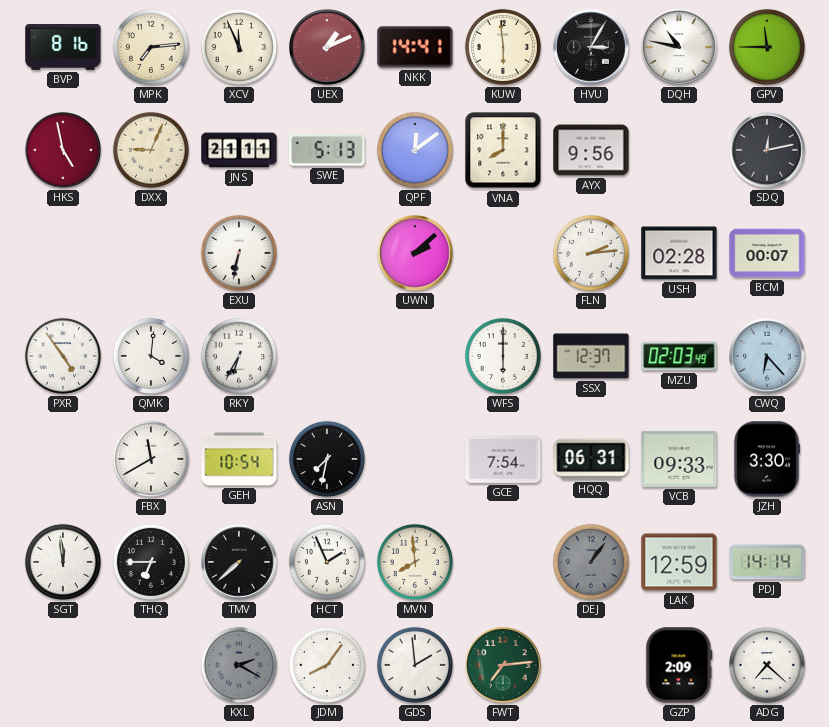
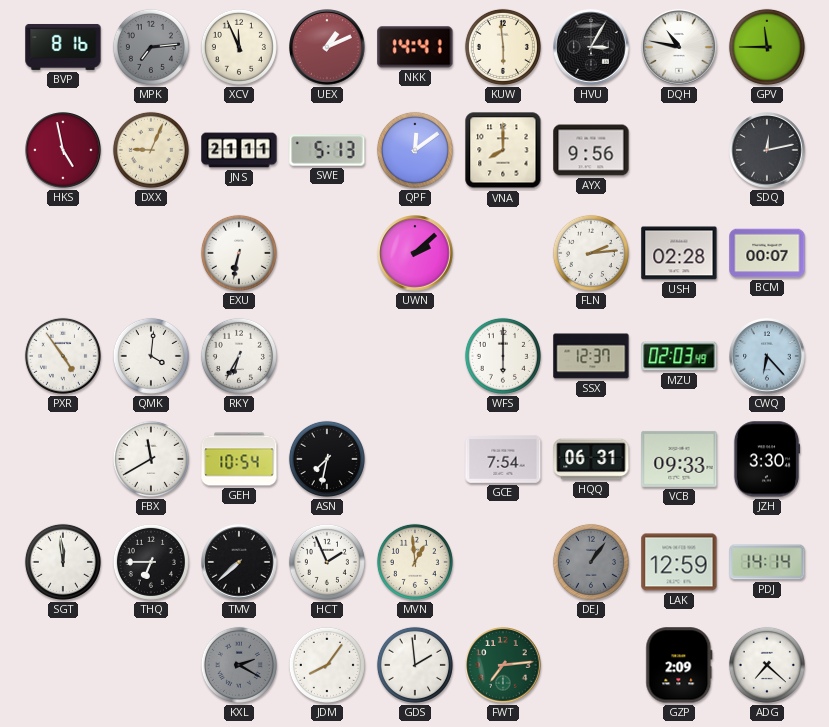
MPK dial: cream -> grey
MVN: 7:59 -> 12:59
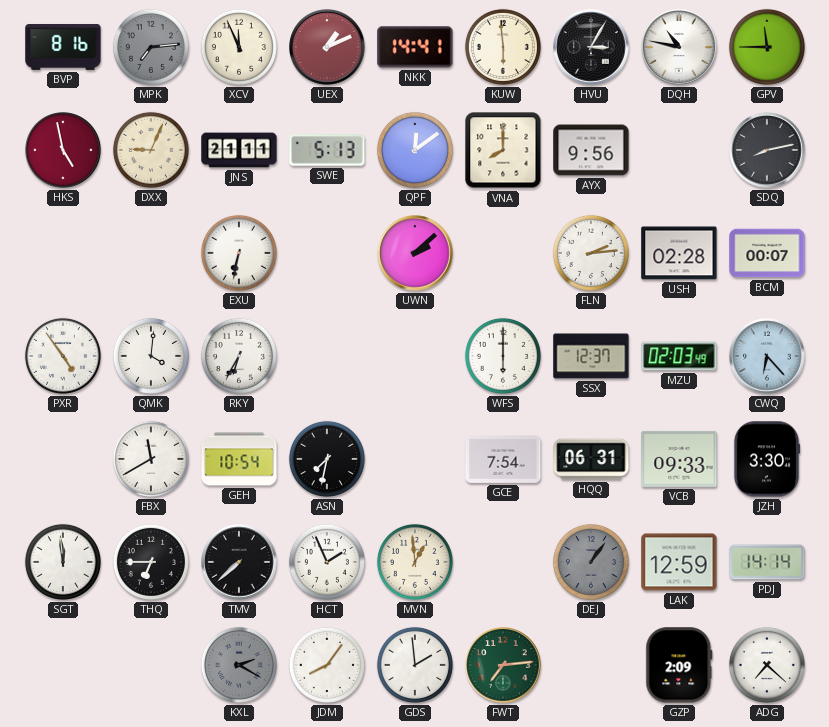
SDQ: 12:13 -> 8:13
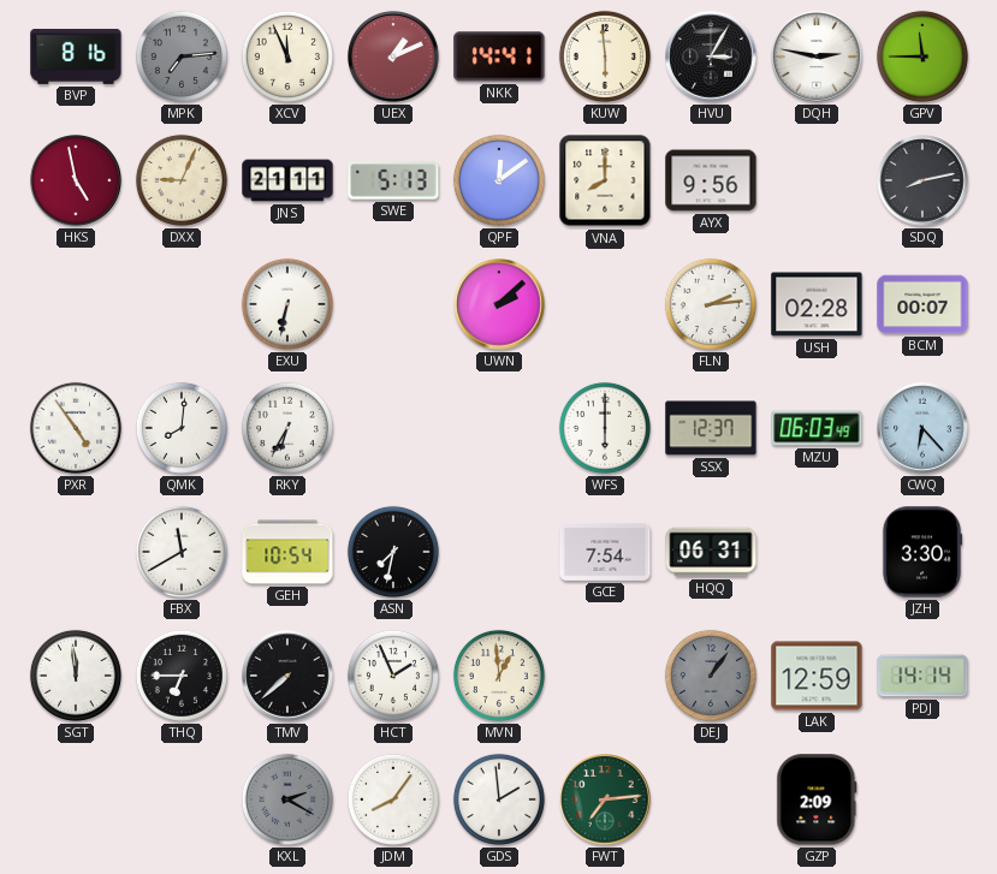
DQH: 10:47 -> 2:47
QMK: 4:01 -> 8:01
MZU: 02:03 -> 06:03
VCB: 09:33 -> none
ADG: 7:22 -> none
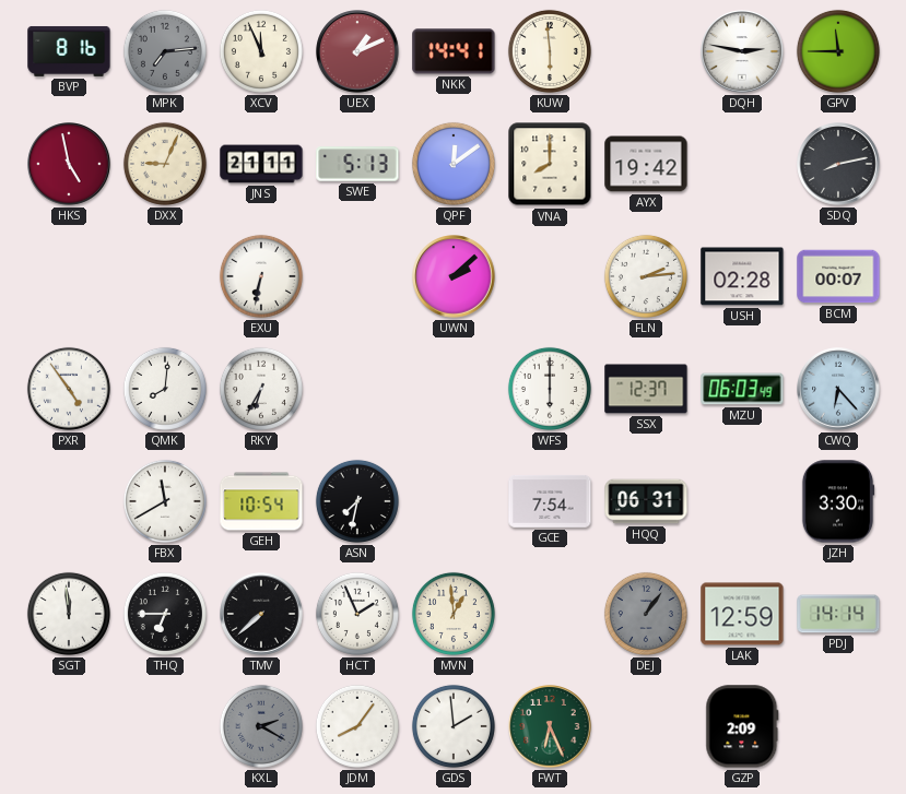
HVU: 3:05 -> none
AYX: 9:56 -> 19:42
FWT: 7:14 -> 6:26
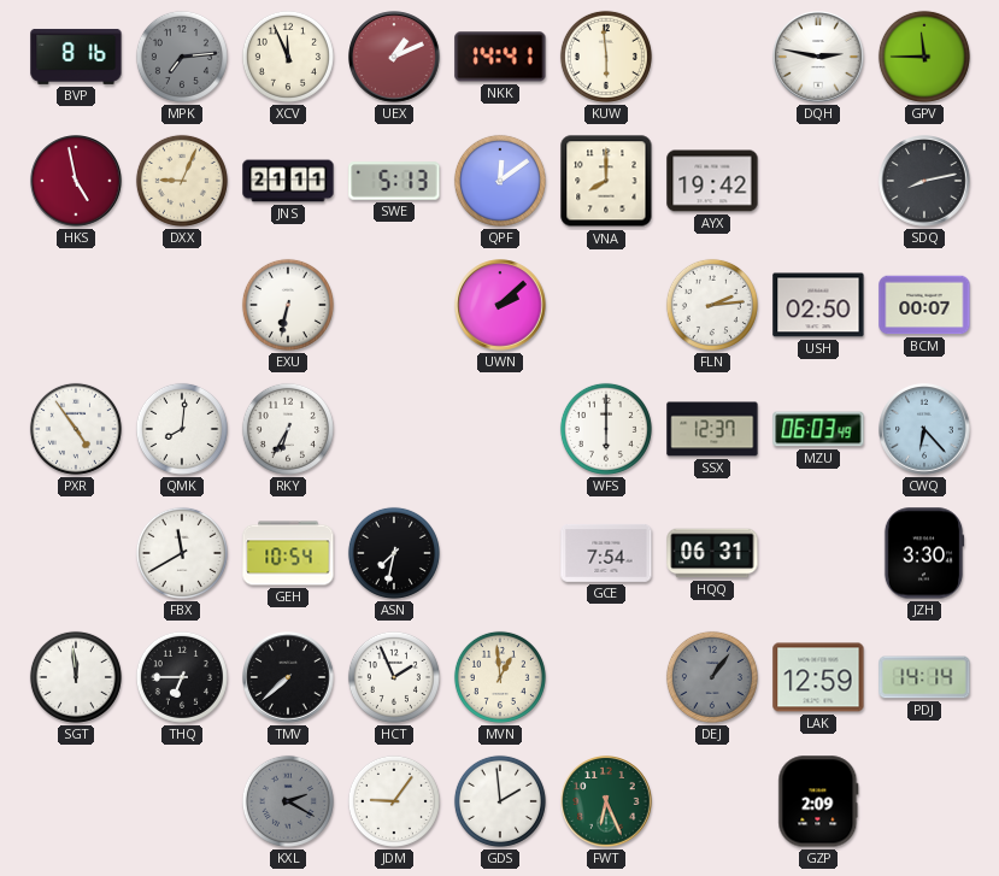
USH: 02:28 -> 02:50
JDM: 8:06 -> 9:06
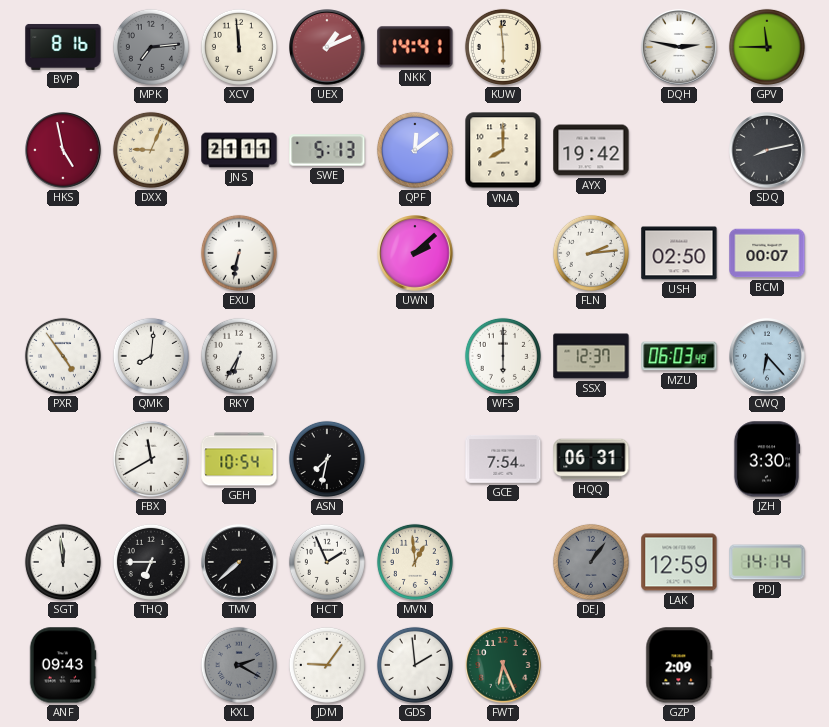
XCV: 11:56 -> 11:59
ANF: none -> 09:43
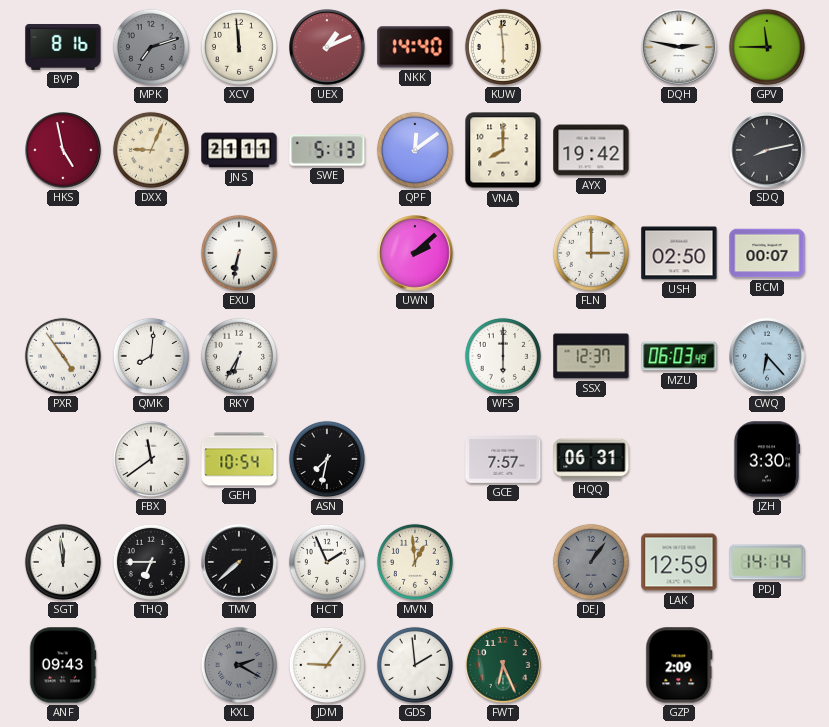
MPK: 7:14 -> 7:12
NKK: 14:41 -> 14:40
FLN: 2:14 -> 3:00
FBX: 11:40 -> 11:39
GCE: 7:54 -> 7:57
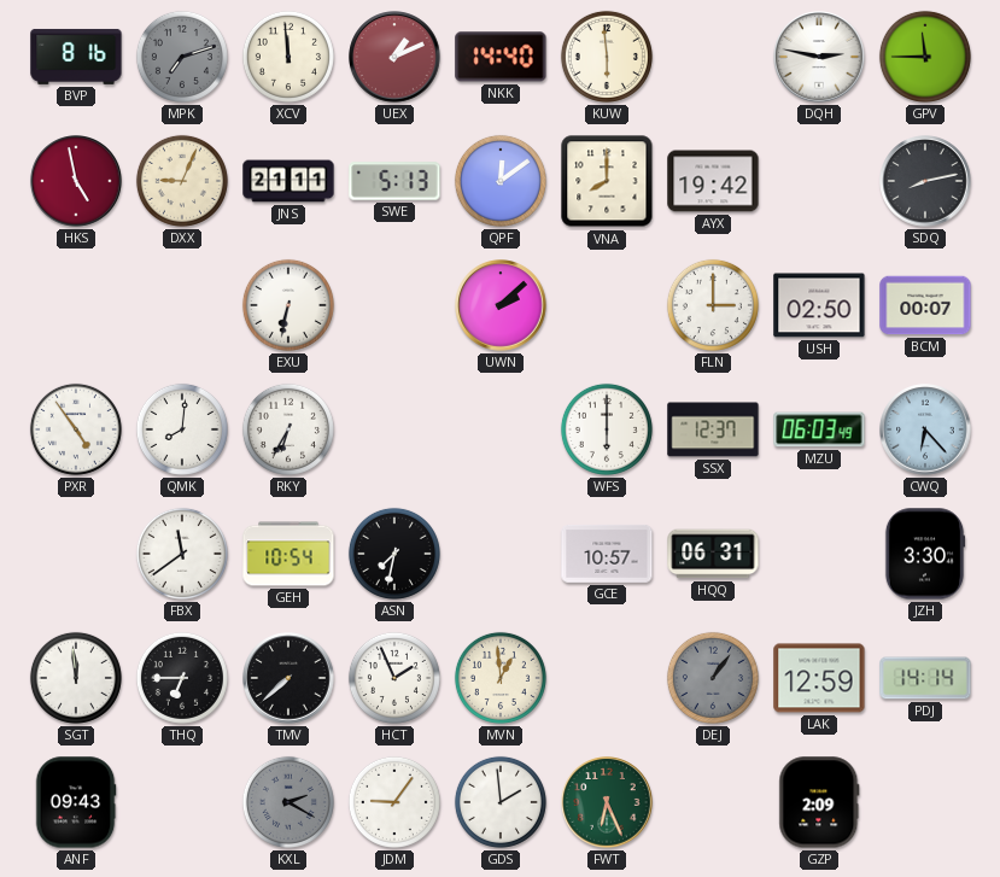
GCE: 7:57 -> 10:57
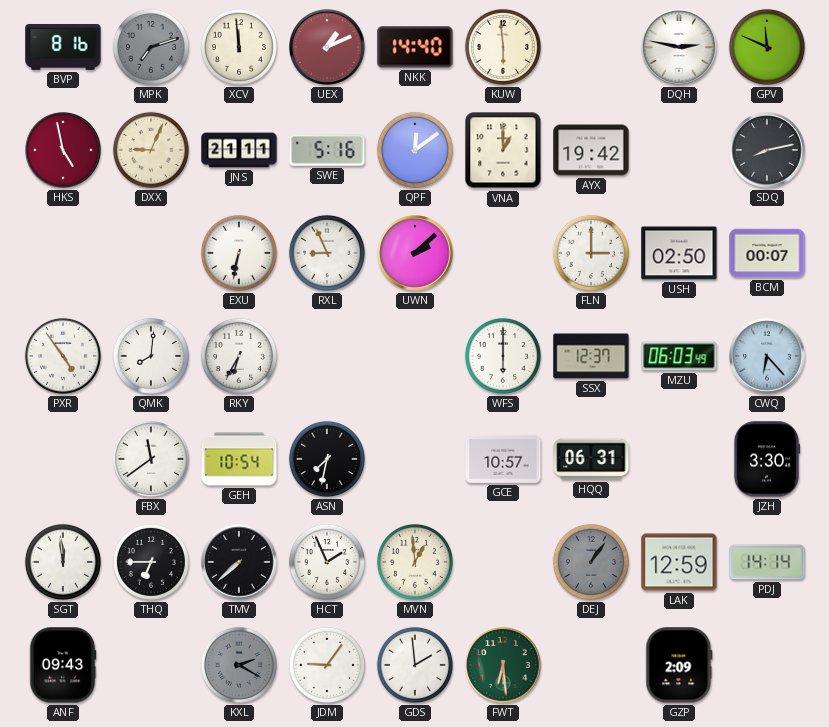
GPV: 11:45 -> 11:49
SWE: 5:13 -> 5:16
VNA: 8:00 -> 1:00
RXL: none -> 8:56
FWT: 6:26 -> 6:29
